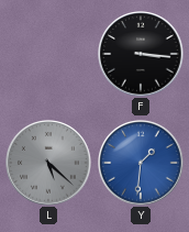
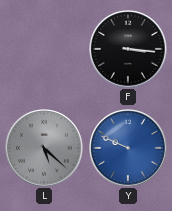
Y: 1:31 -> 9:49
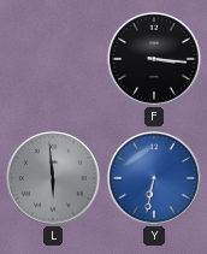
L: 5:22 -> 5:59
Y: 9:49 -> 6:32
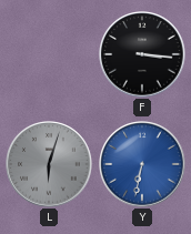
L: 5:59 -> 6:03
